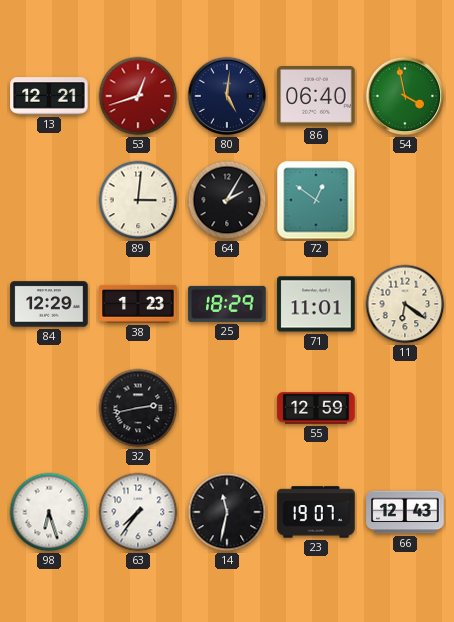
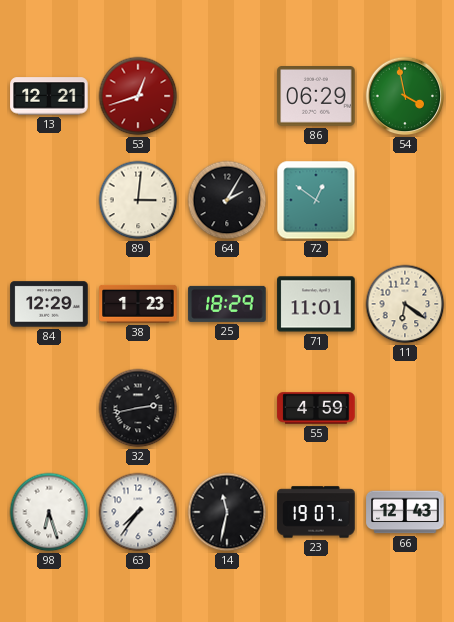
80: 5:01 -> none
86: 06:40 -> 06:29
55: 12:59 -> 4:59
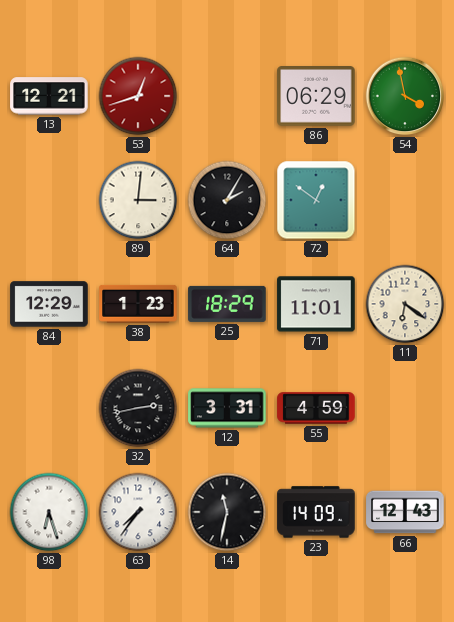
12: none -> 3:31
23: 19:07 -> 14:09
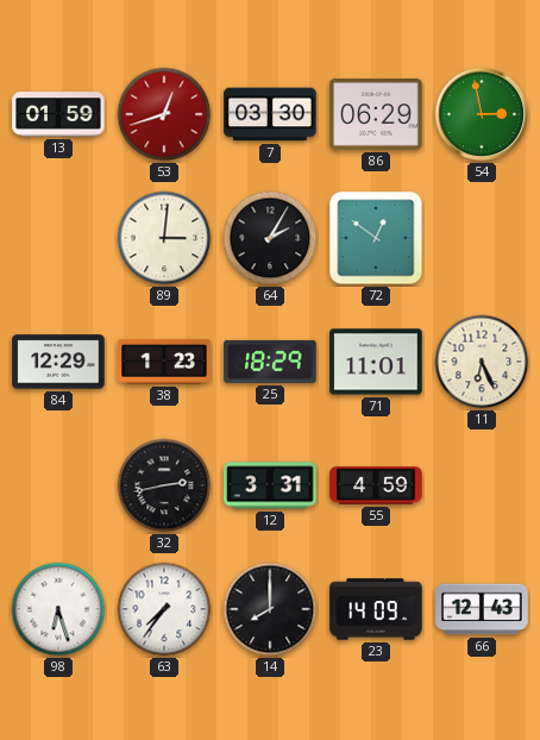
13: 12:21 -> 01:59
7: none -> 03:30
54: 3:58 -> 2:58
11: 6:21 -> 6:26
14: 11:32 -> 8:00
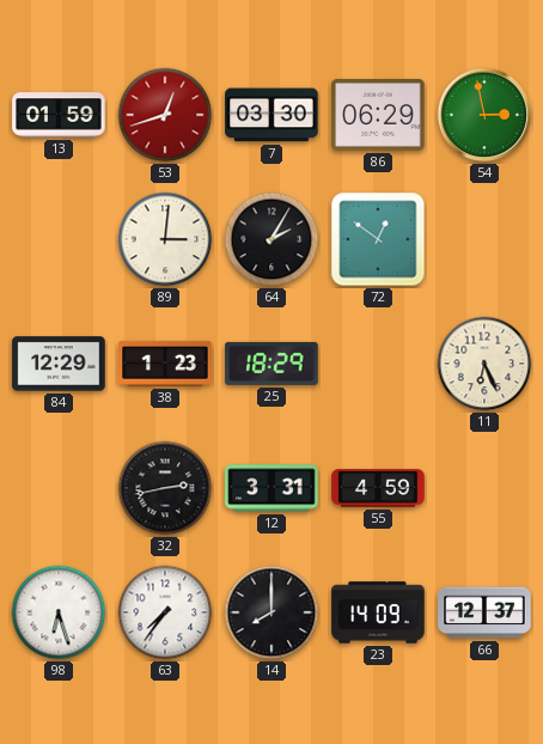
71: 11:01 -> none
66: 12:43 -> 12:37
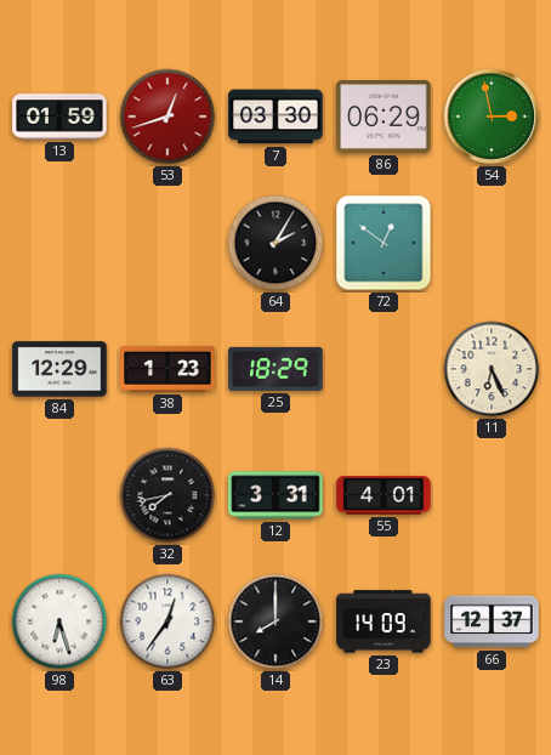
89: 3:01 -> none
32: 2:43 -> 7:43
55: 4:59 -> 4:01
63: 7:36 -> 12:36
